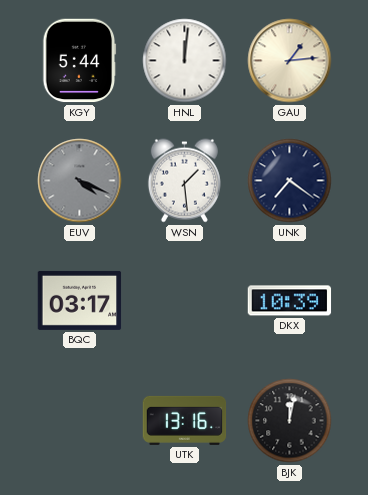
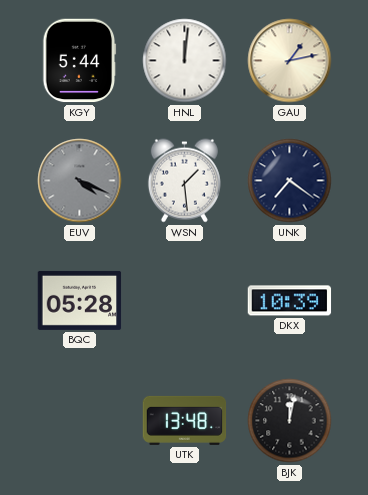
GAU: 1:14 -> 1:13
BQC: 03:17 -> 05:28
UTK: 13:16 -> 13:48
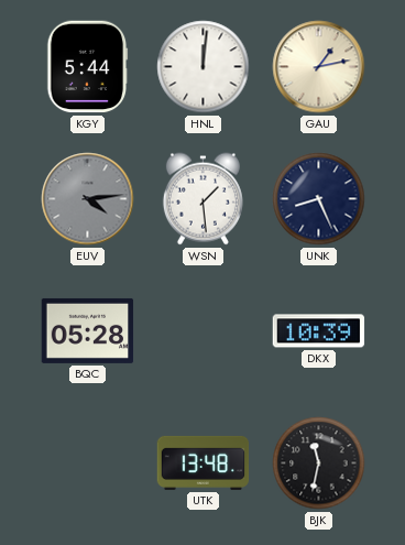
EUV: 4:19 -> 4:14
UNK: 7:21 -> 8:26
BJK: 12:02 -> 11:32
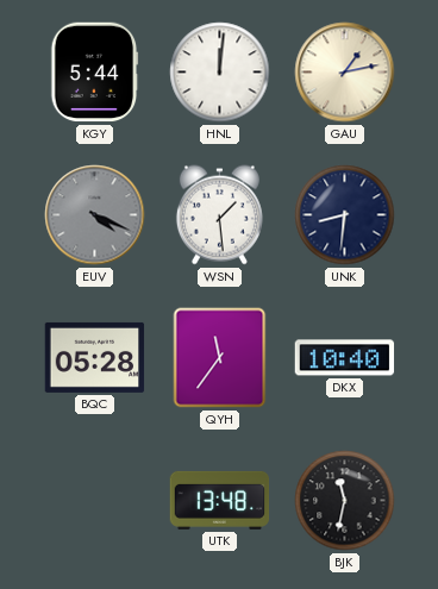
EUV: 4:14 -> 4:19
UNK: 8:26 -> 8:31
QYH: none -> 11:36
DKX: 10:39 -> 10:40
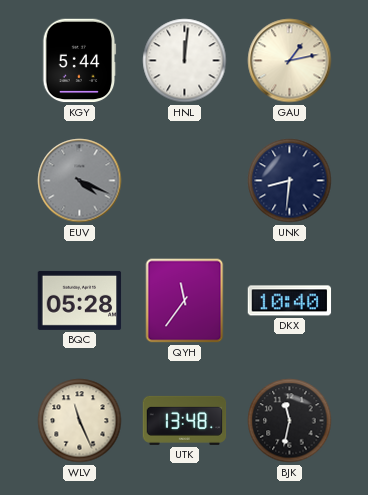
WSN: 1:29 -> none
WLV: none -> 11:26
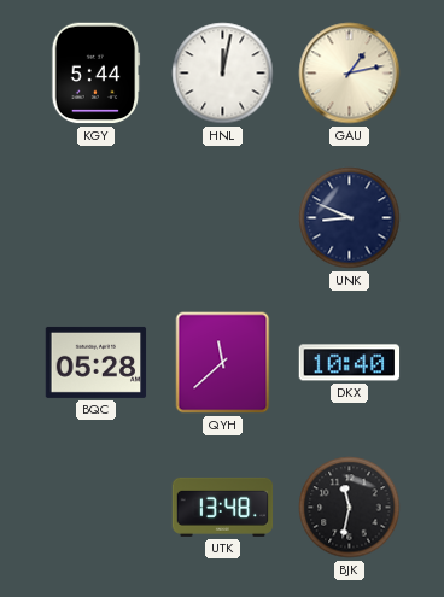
HNL: 12:01 -> 12:02
EUV: 4:19 -> none
UNK: 8:31 -> 8:49
QYH: 11:36 -> 11:38
WLV: 11:26 -> none
